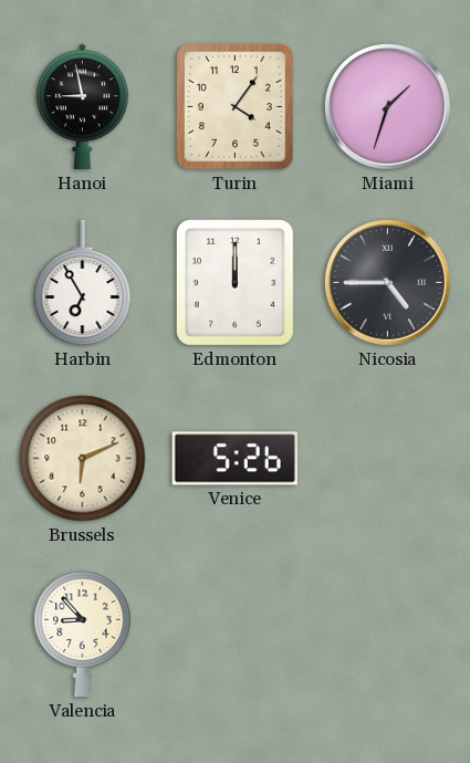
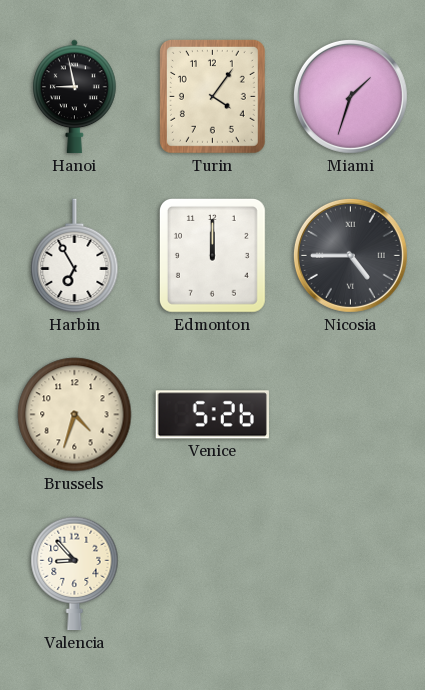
Brussels: 6:11 -> 4:33
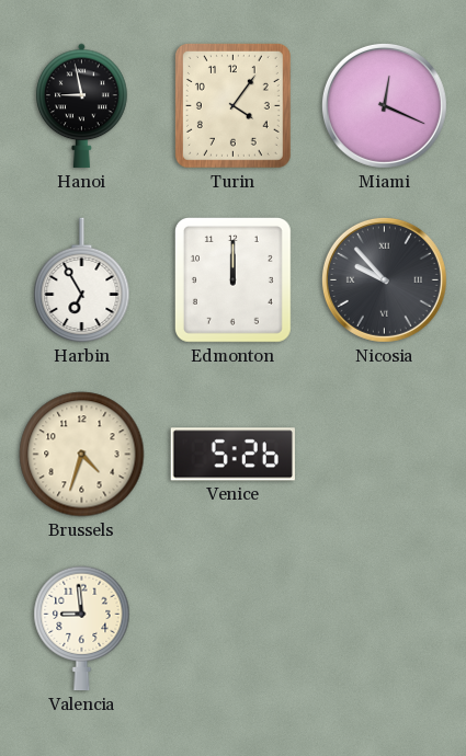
Miami: 1:33 -> 12:19
Nicosia: 4:45 -> 9:53
Valencia: 8:53 -> 8:59
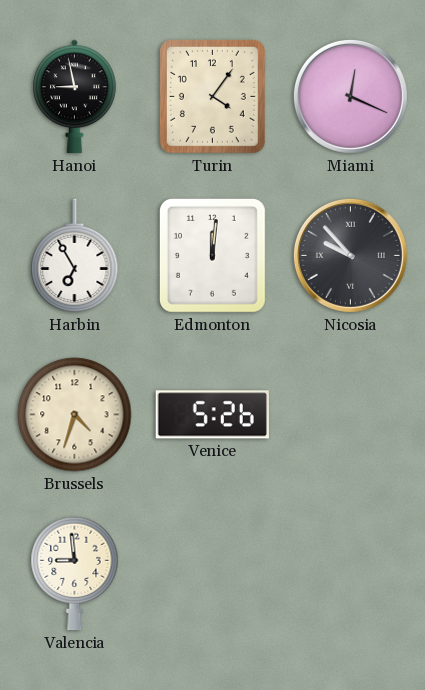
Edmonton: 12:00 -> 12:01
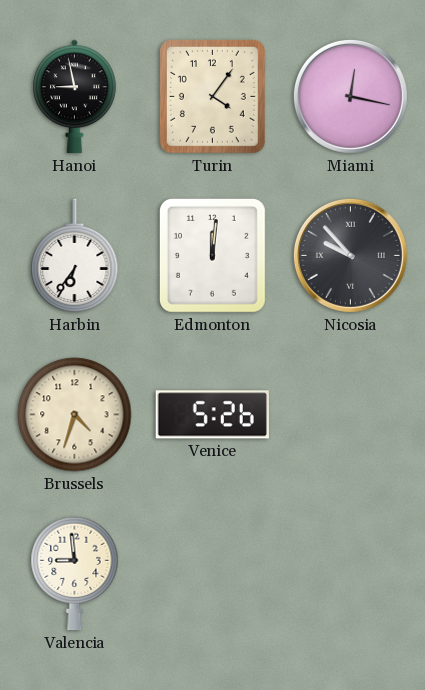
Miami: 12:19 -> 12:17
Harbin: 6:55 -> 6:36
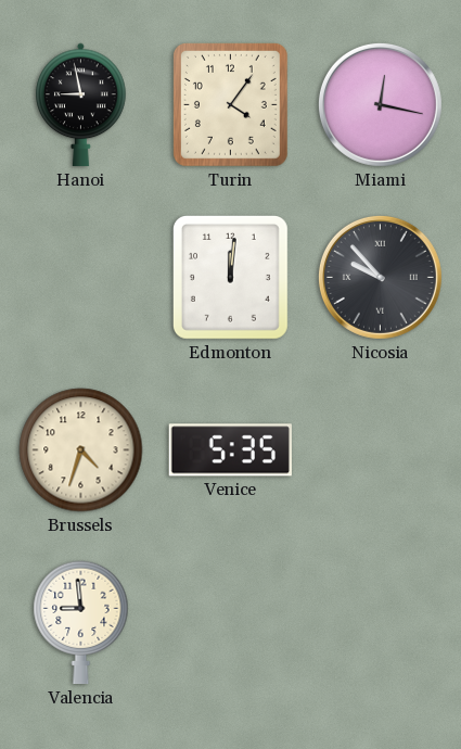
Harbin: 6:36 -> none
Venice: 5:26 -> 5:35
